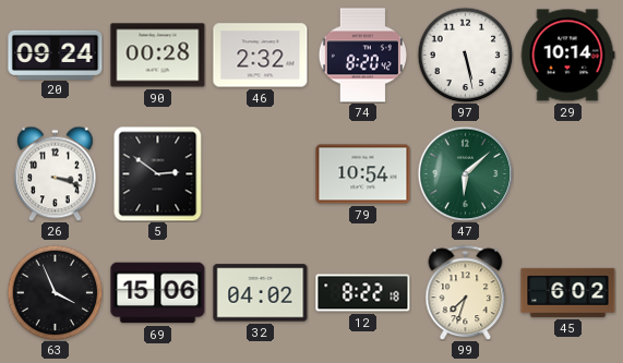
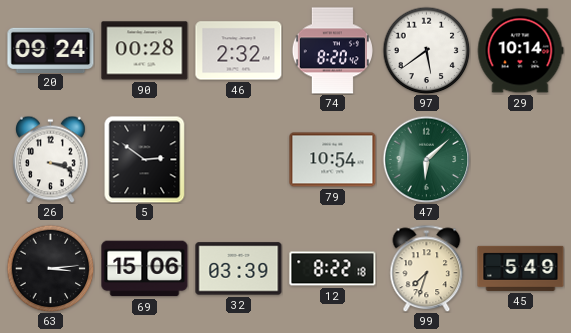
97: 5:28 -> 5:39
63: 3:56 -> 3:14
32: 04:02 -> 03:39
45: 6:02 -> 5:49
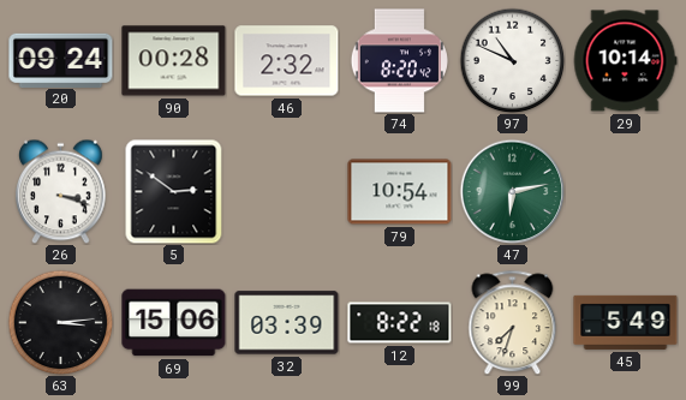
97: 5:39 -> 10:49
47: 6:08 -> 6:13
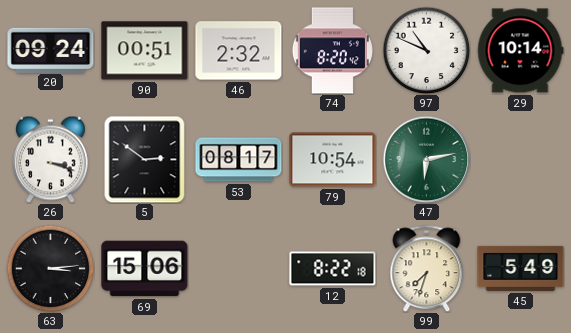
90: 00:28 -> 00:51
53: none -> 08:17
32: 03:39 -> none
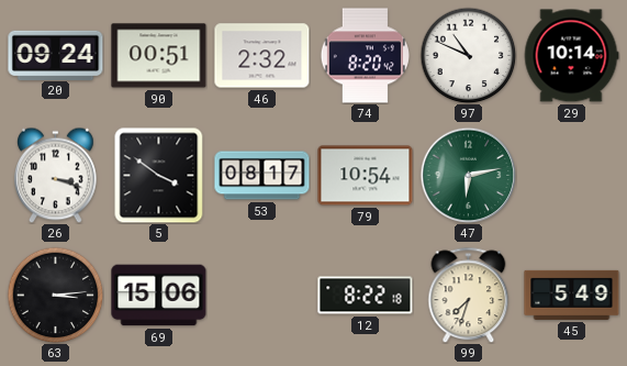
5: 2:51 -> 3:51
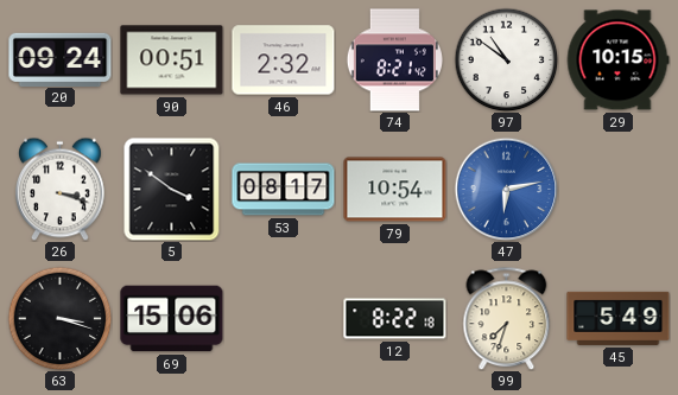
74: 8:20 -> 8:21
97: 10:49 -> 10:51
29: 10:14 -> 10:15
47 dial: green -> blue
63: 3:14 -> 3:18
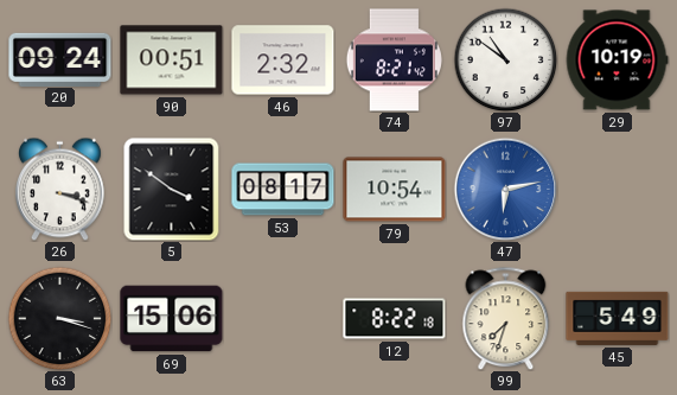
29: 10:15 -> 10:19
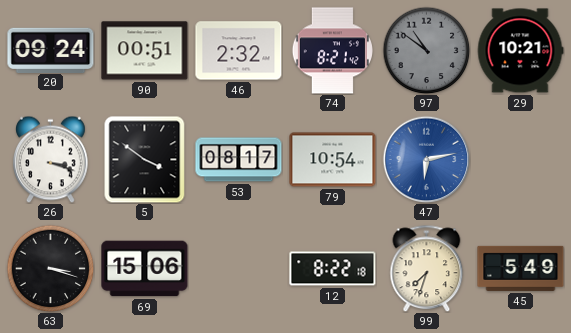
97 dial: white -> grey
29: 10:19 -> 10:21
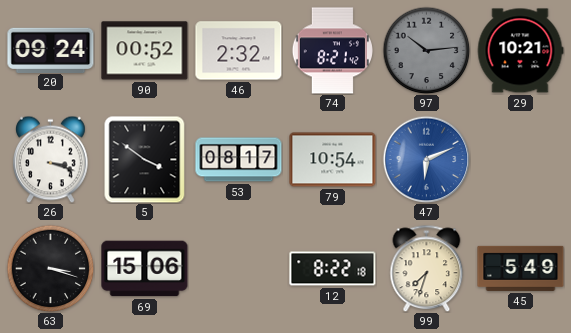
90: 00:51 -> 00:52
97: 10:51 -> 10:14
47: 6:13 -> 6:11
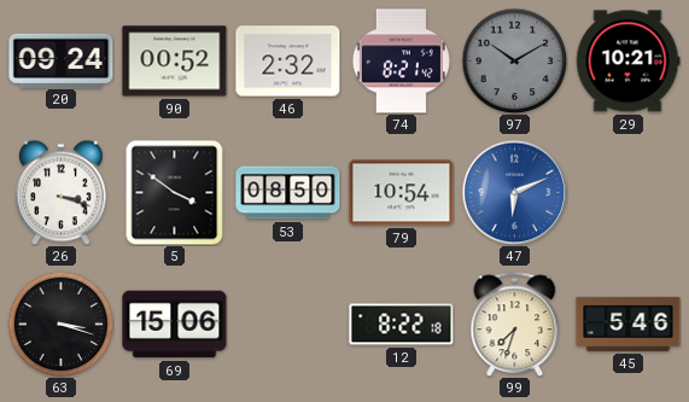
97: 10:14 -> 10:10
53: 08:17 -> 08:50
45: 5:49 -> 5:46
